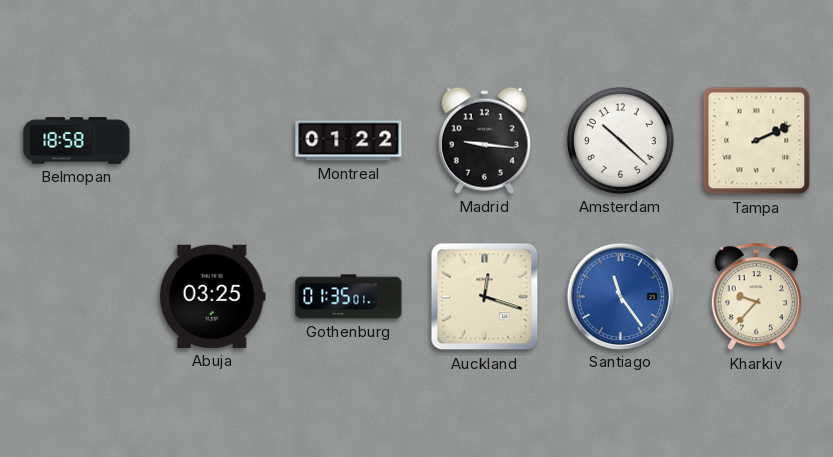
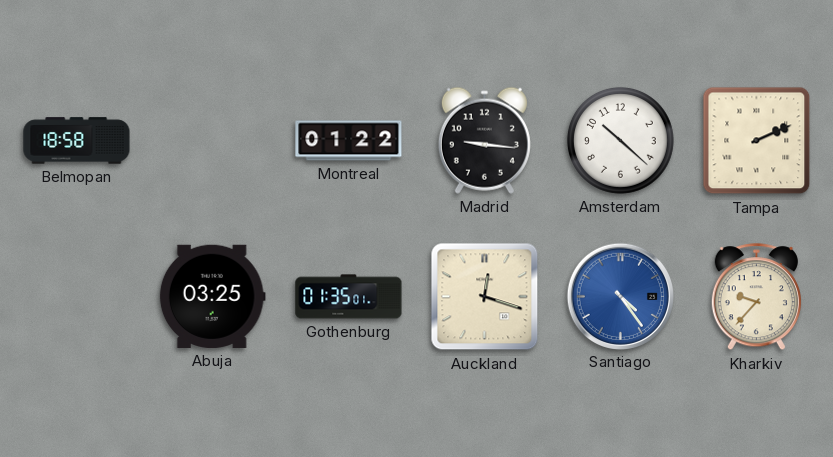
Santiago: 11:24 -> 4:24
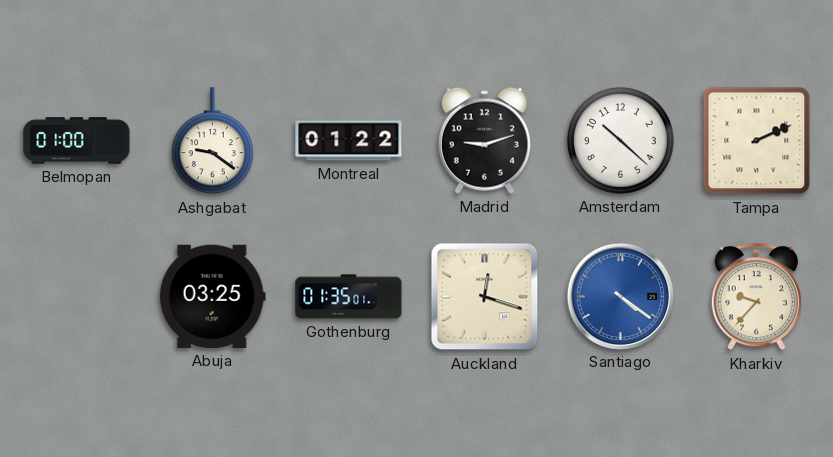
Belmopan: 18:58 -> 01:00
Ashgabat: none -> 9:21
Madrid: 9:16 -> 9:12
Santiago: 4:24 -> 4:21
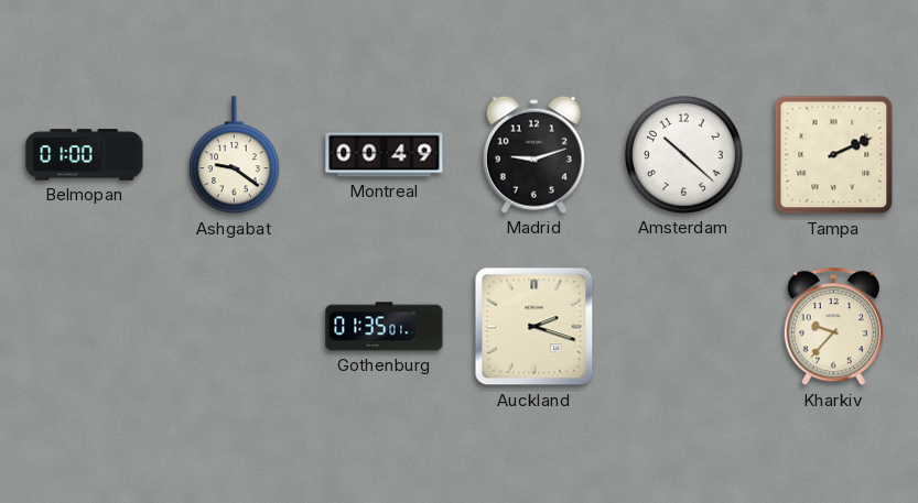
Montreal: 01:22 -> 00:49
Abuja: 03:25 -> none
Auckland: 12:18 -> 2:18
Santiago: 4:21 -> none
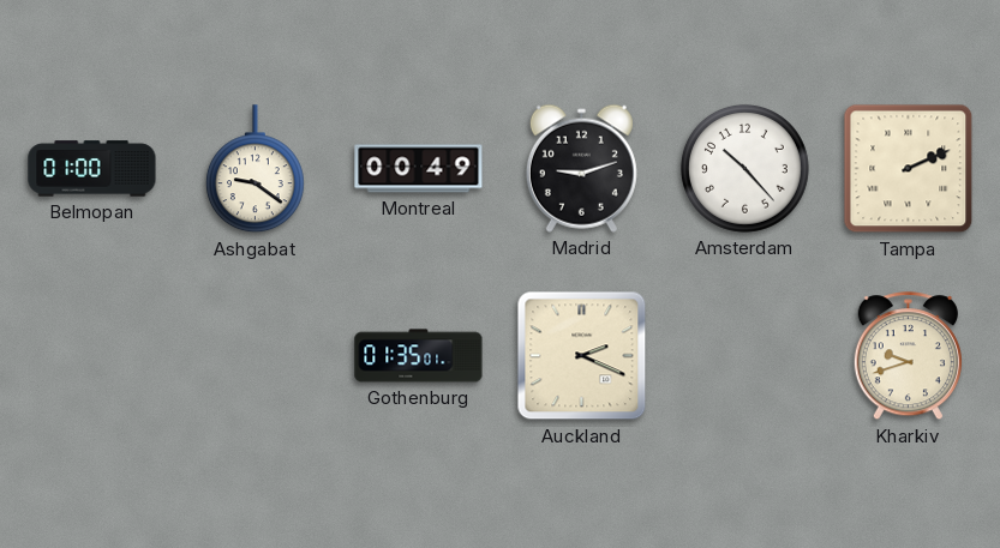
Amsterdam: 10:22 -> 10:23
Auckland: 2:18 -> 2:19
Kharkiv: 9:37 -> 9:42
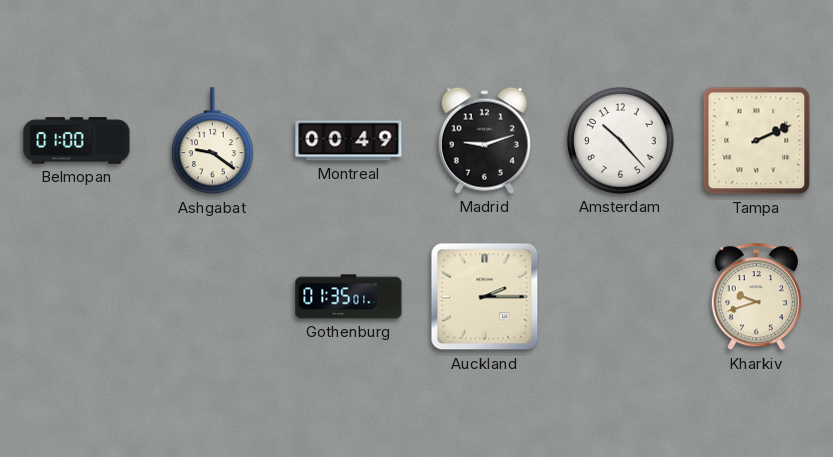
Auckland: 2:19 -> 2:15
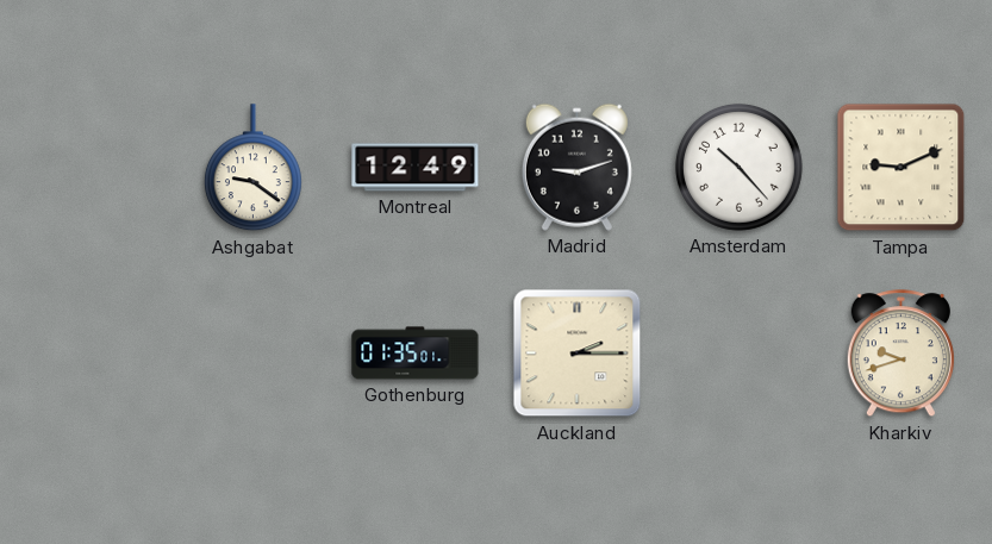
Belmopan: 01:00 -> none
Montreal: 00:49 -> 12:49
Tampa: 2:11 -> 9:11
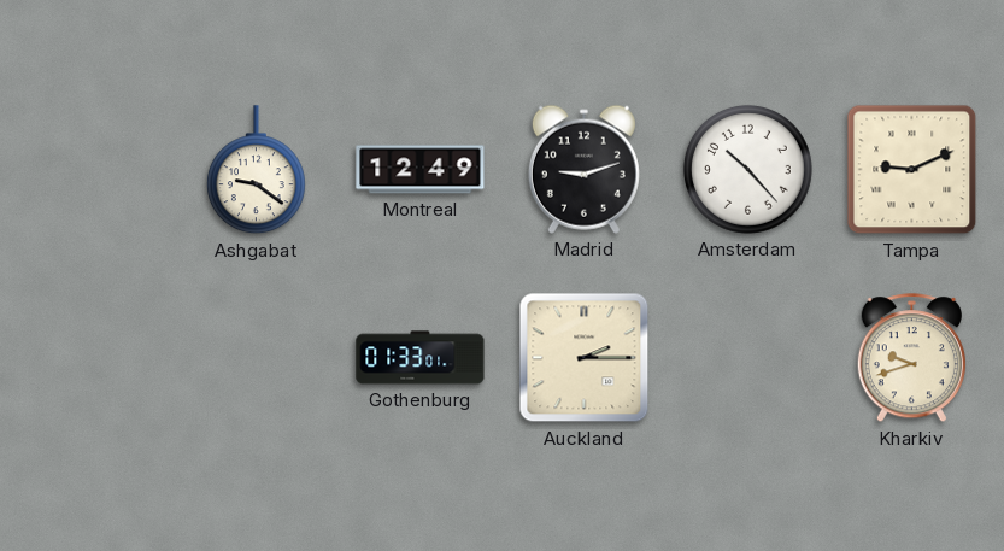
Gothenburg: 01:35 -> 01:33
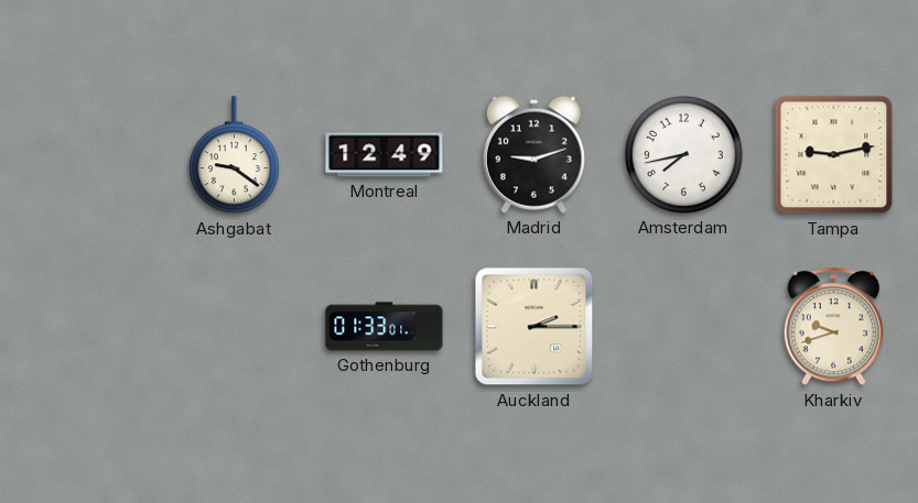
Amsterdam: 10:23 -> 7:43
Tampa: 9:11 -> 9:13
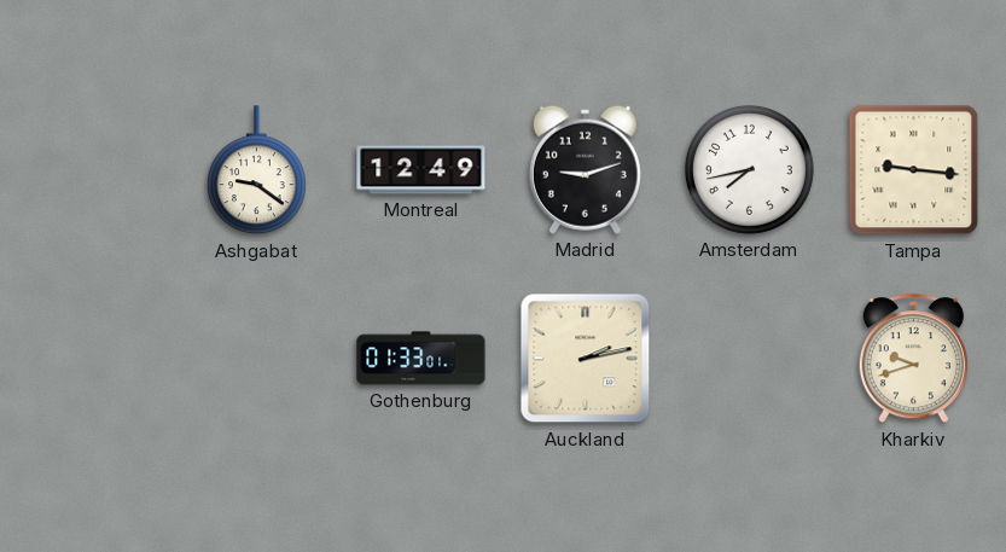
Tampa: 9:13 -> 9:16
Auckland: 2:15 -> 2:13
